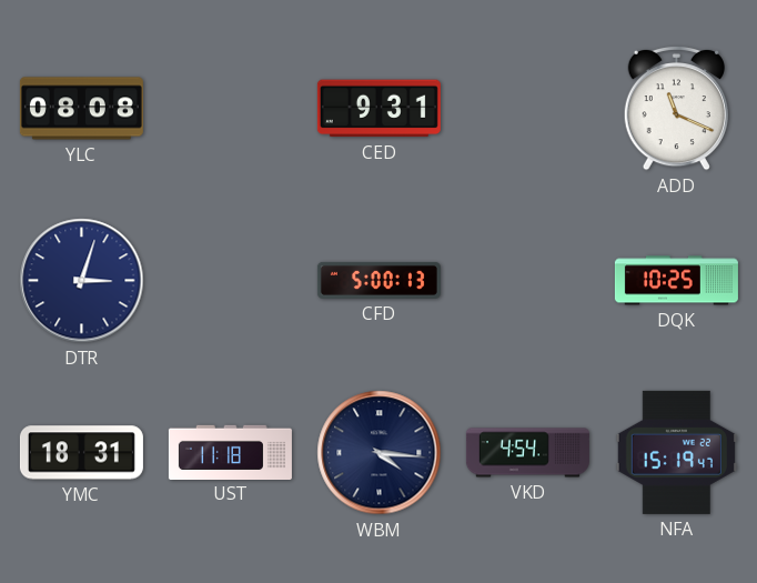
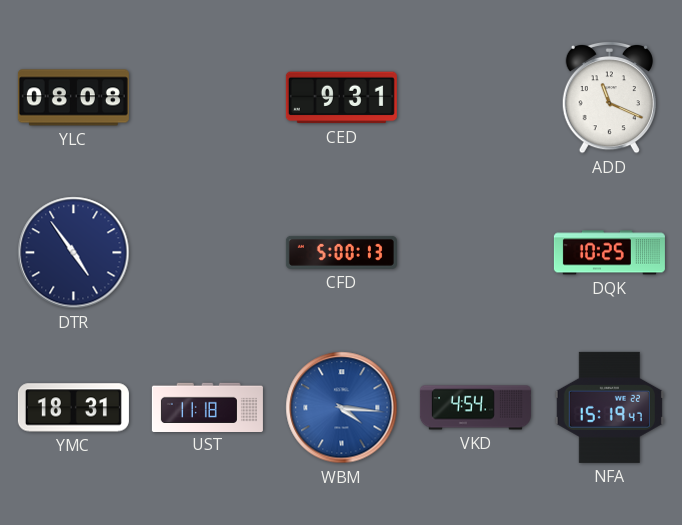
DTR: 3:03 -> 4:54
WBM dial: navy -> blue
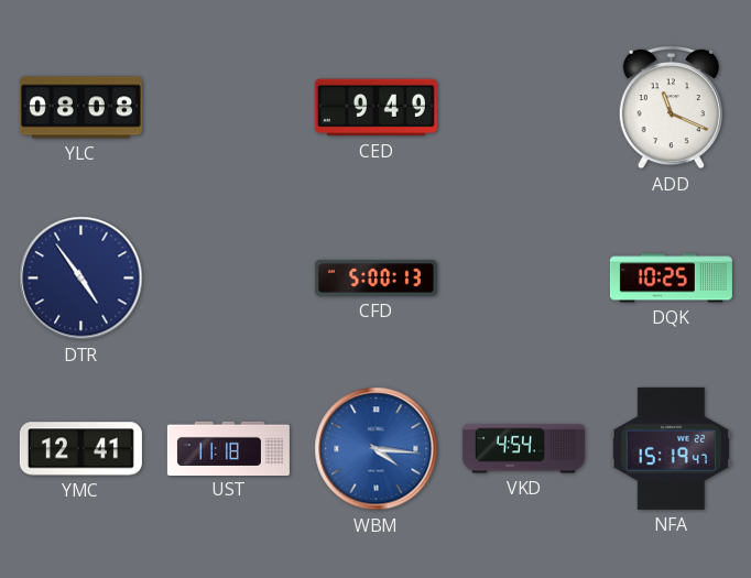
CED: 9:31 -> 9:49
YMC: 18:31 -> 12:41
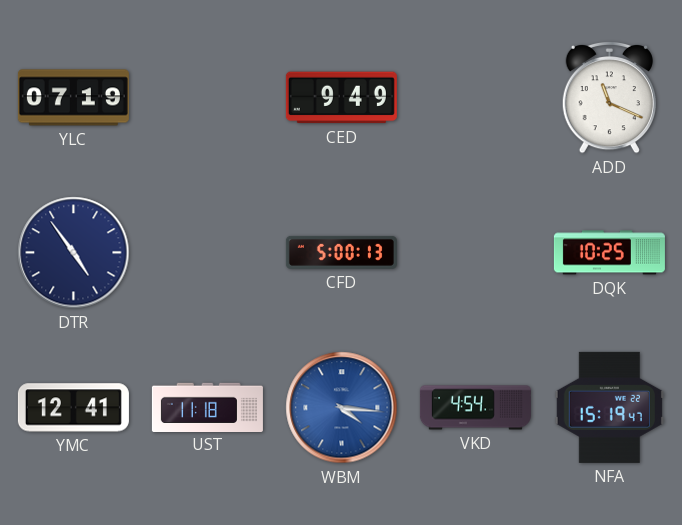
YLC: 08:08 -> 07:19
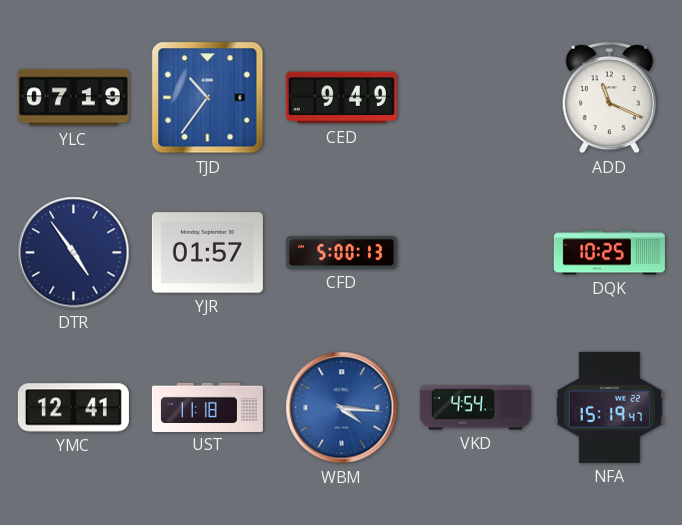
TJD: none -> 10:36
YJR: none -> 01:57
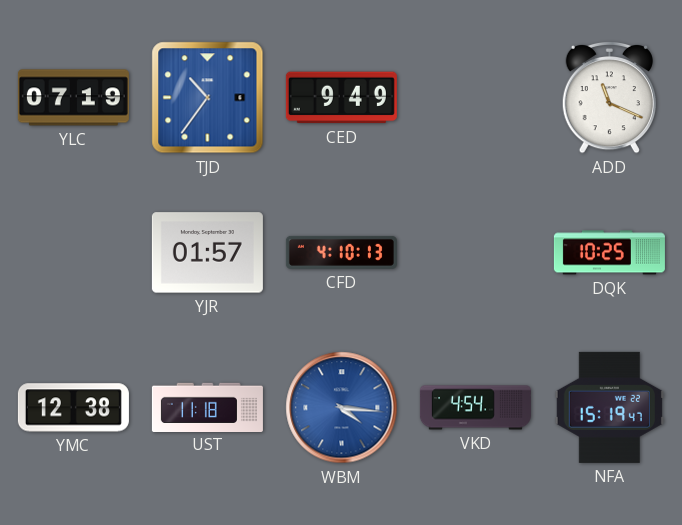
DTR: 4:54 -> none
CFD: 5:00 -> 4:10
YMC: 12:41 -> 12:38
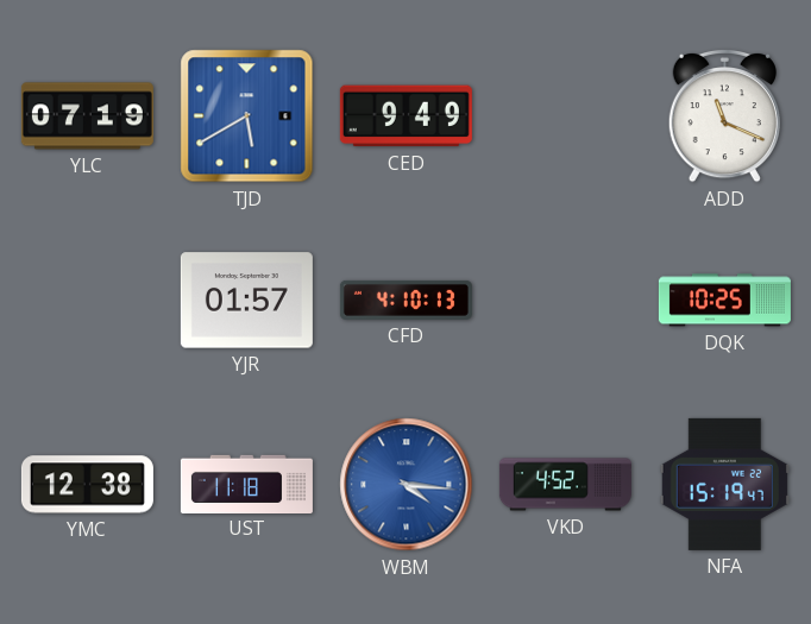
TJD: 10:36 -> 5:40
VKD: 4:54 -> 4:52
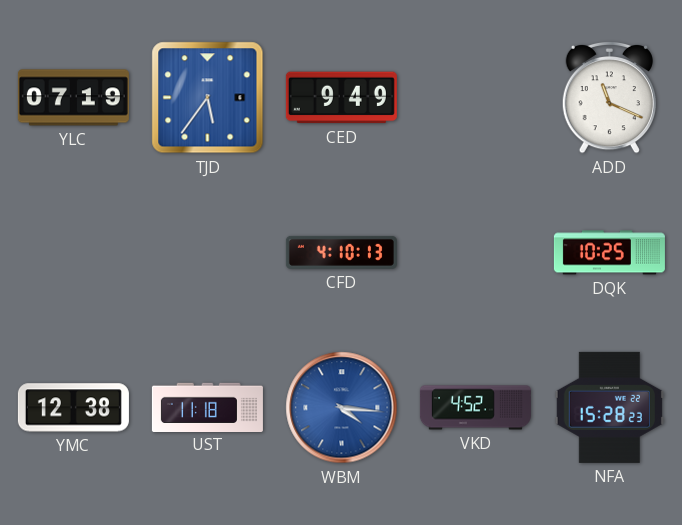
TJD: 5:40 -> 5:36
YJR: 01:57 -> none
NFA: 15:19 -> 15:28
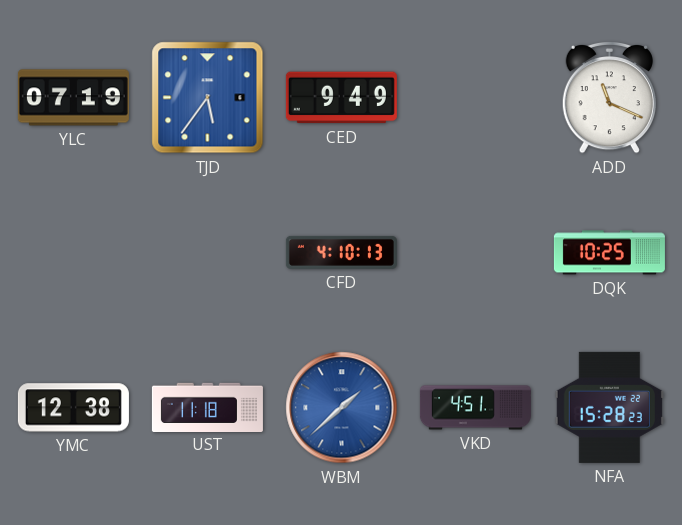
WBM: 4:16 -> 1:38
VKD: 4:52 -> 4:51
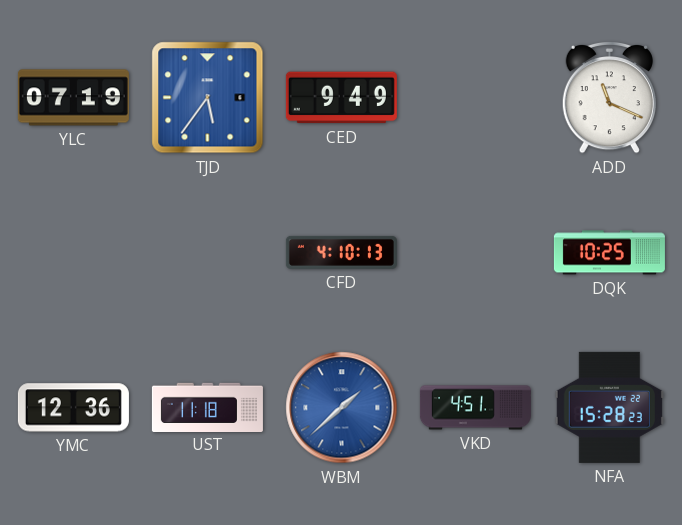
YMC: 12:38 -> 12:36
